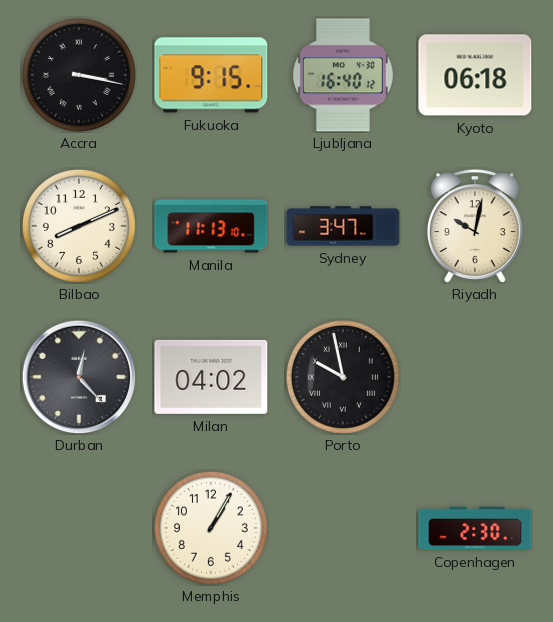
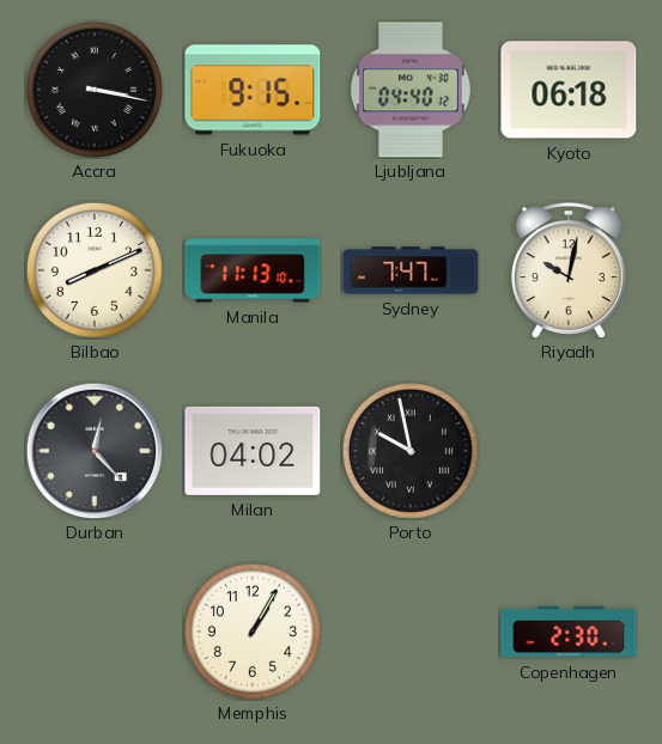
Ljubljana: 16:40 -> 04:40
Sydney: 3:47 -> 7:47
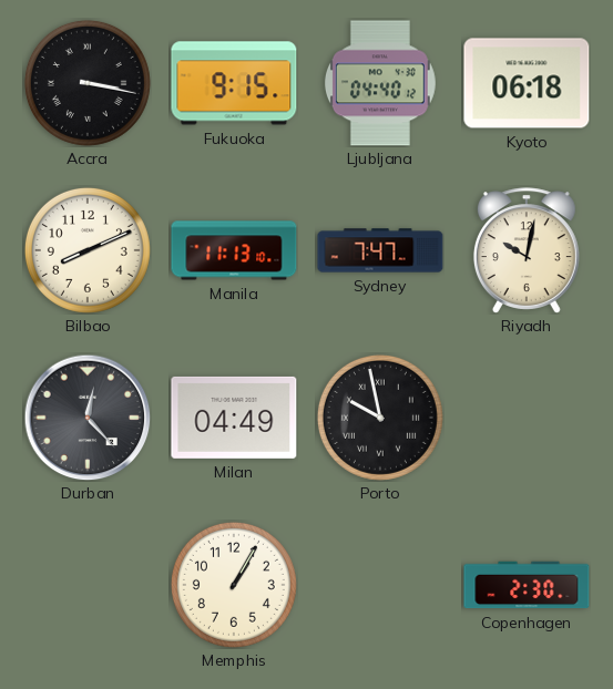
Milan: 04:02 -> 04:49
